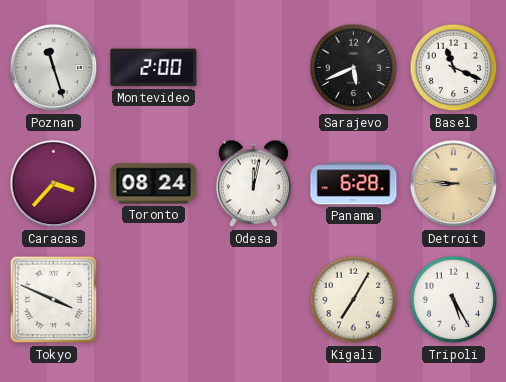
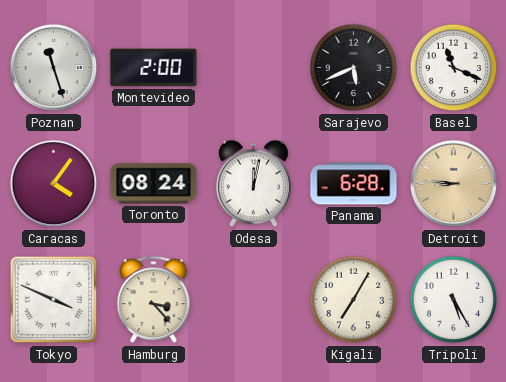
Caracas: 3:37 -> 4:06
Hamburg: none -> 3:23
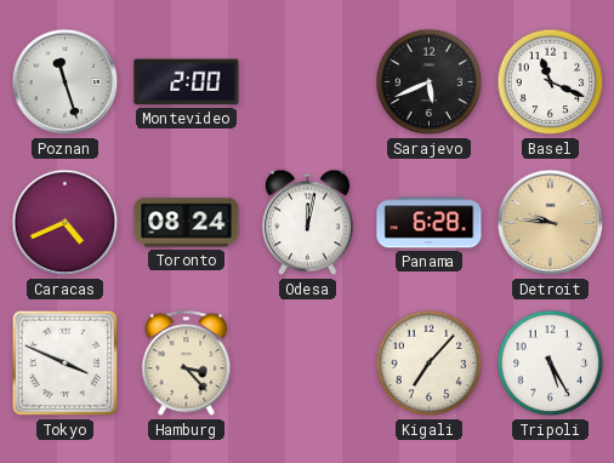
Caracas: 4:06 -> 4:41
Detroit: 8:46 -> 9:46
Kigali: 7:05 -> 7:07
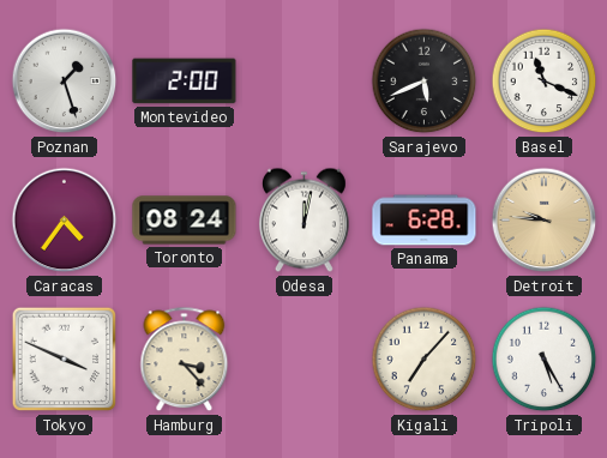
Poznan: 11:27 -> 1:27
Caracas: 4:41 -> 4:36
